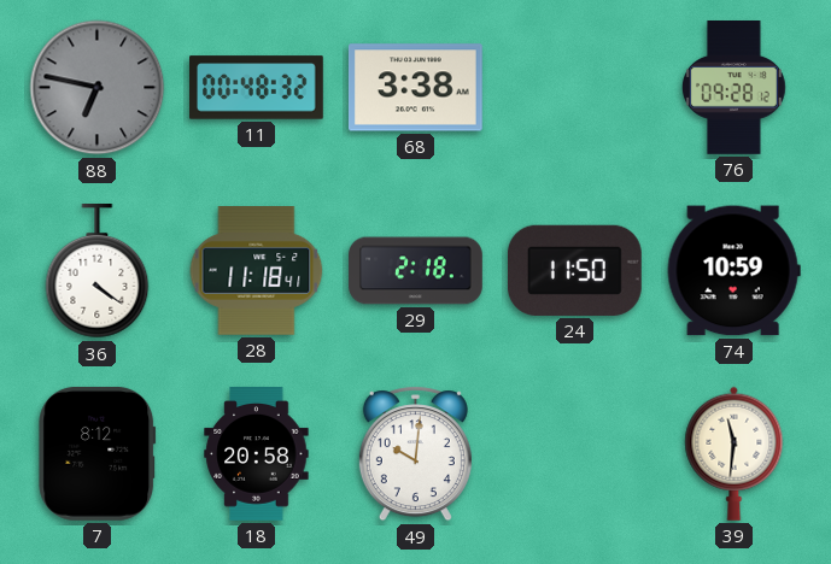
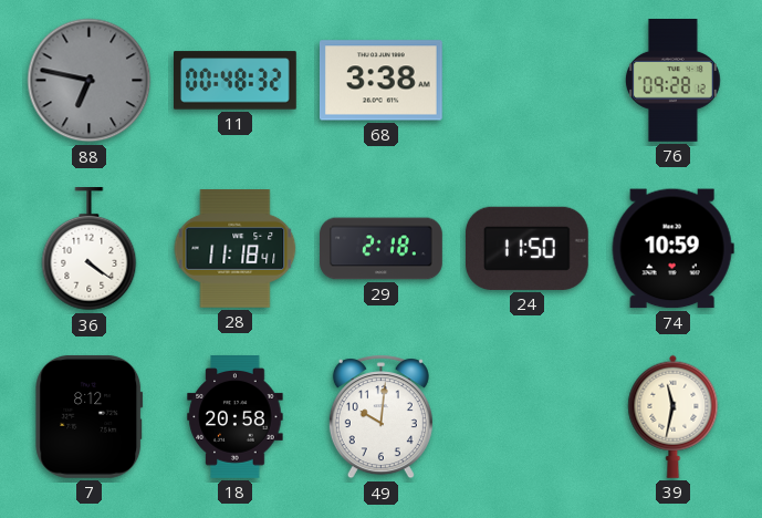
39: 11:31 -> 11:32
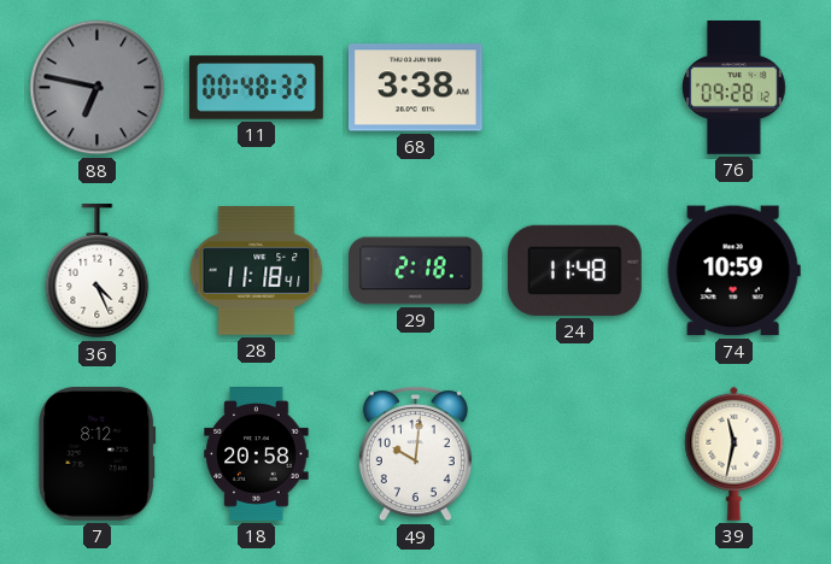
36: 4:21 -> 4:26
24: 11:50 -> 11:48
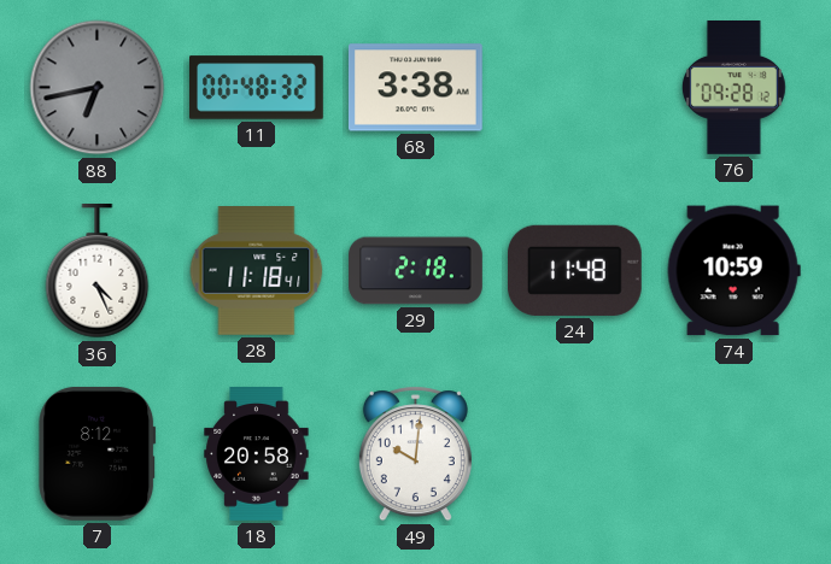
88: 6:47 -> 6:43
39: 11:32 -> none
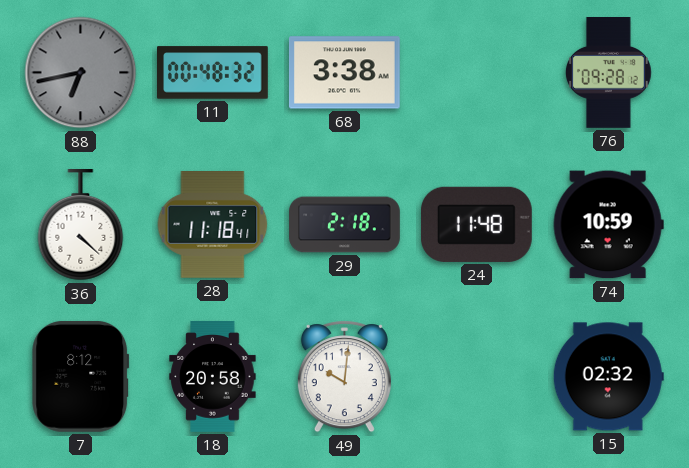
36: 4:26 -> 4:22
15: none -> 02:32
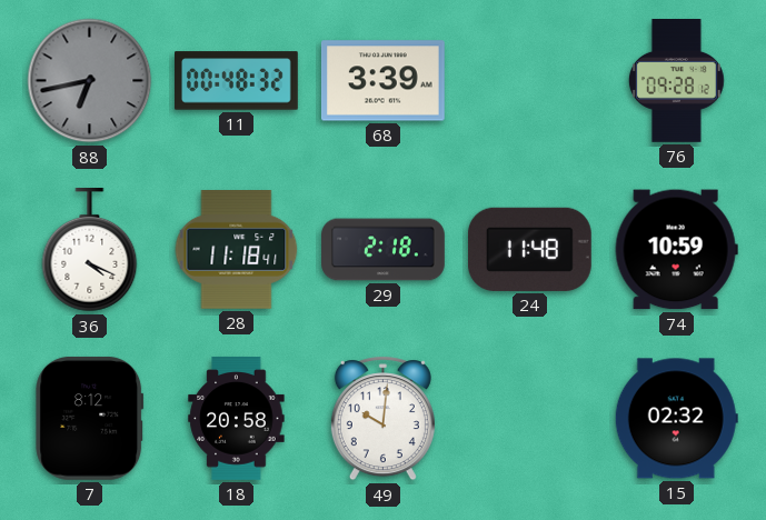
68: 3:38 -> 3:39
36: 4:22 -> 4:19
